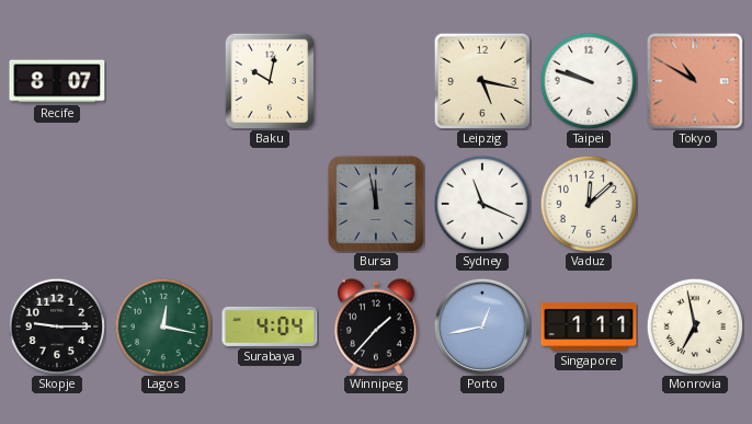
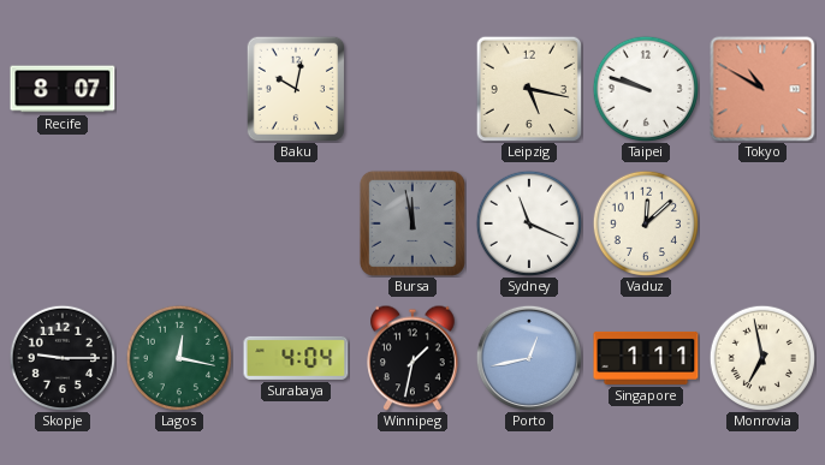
Winnipeg: 1:37 -> 1:32
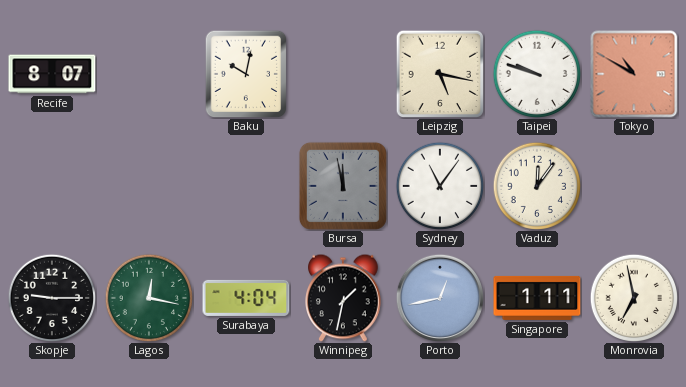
Sydney: 11:19 -> 11:06
Vaduz: 12:08 -> 12:06
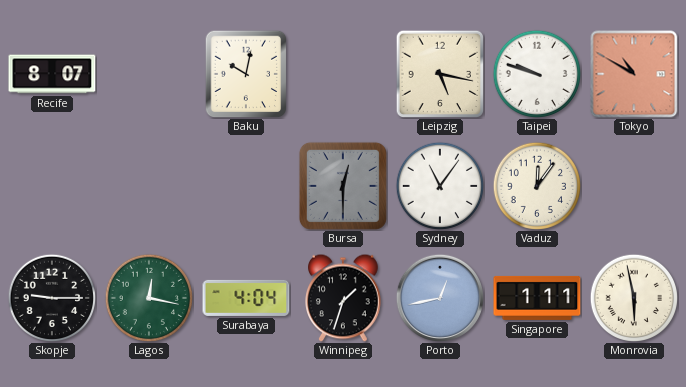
Bursa: 11:58 -> 12:30
Winnipeg: 1:32 -> 1:33
Monrovia: 6:58 -> 5:58
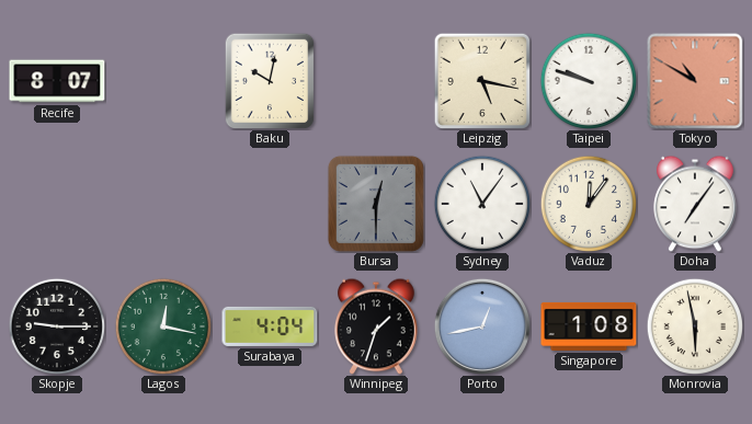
Doha: none -> 7:06
Singapore: 1:11 -> 1:08
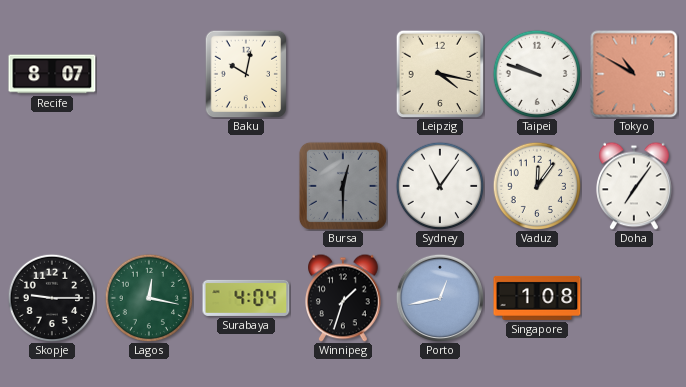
Leipzig: 5:17 -> 4:17
Monrovia: 5:58 -> none
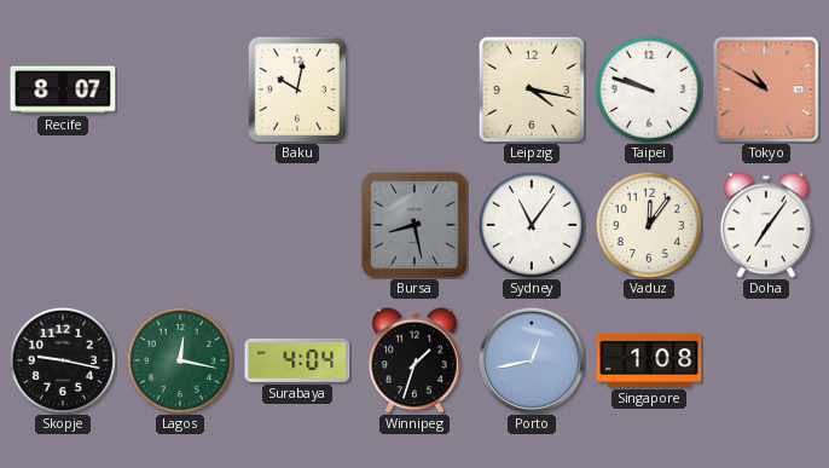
Bursa: 12:30 -> 8:28
Skopje: 9:15 -> 9:17
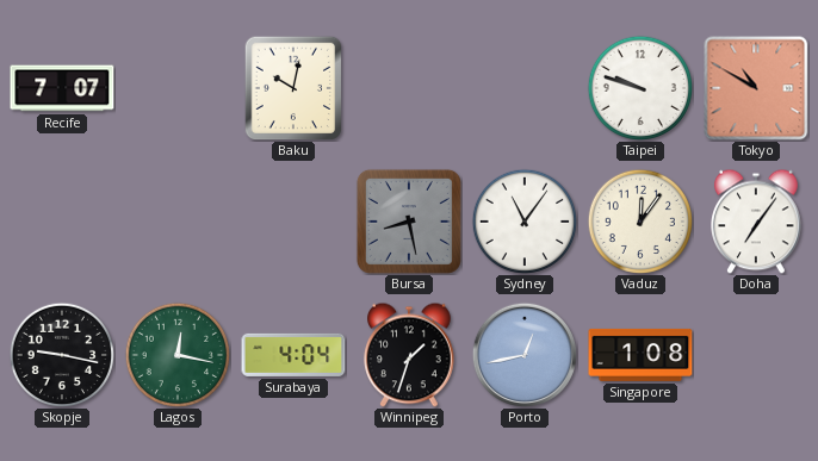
Recife: 8:07 -> 7:07
Leipzig: 4:17 -> none
